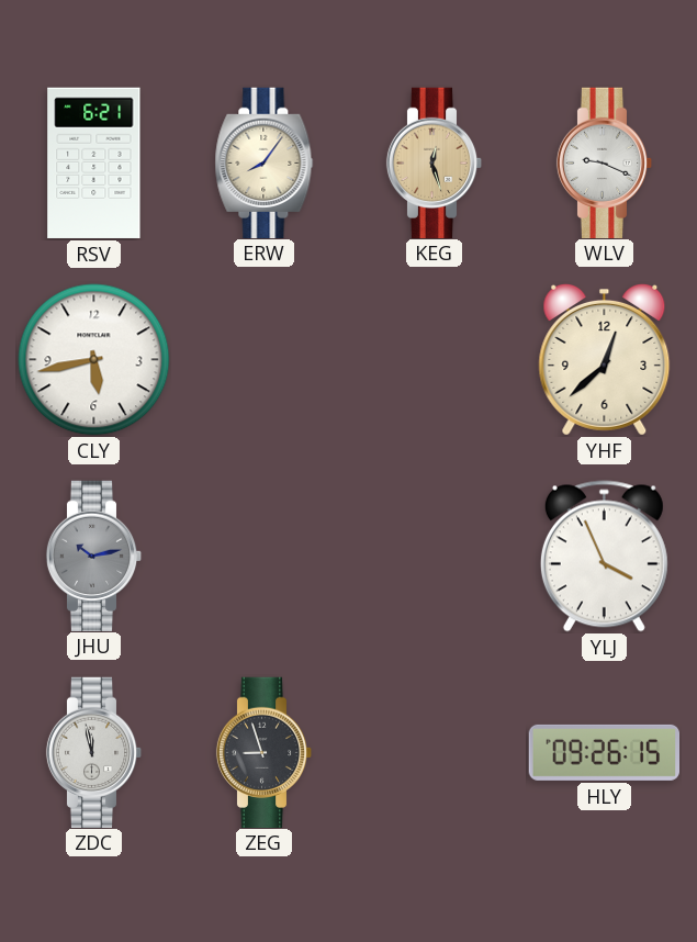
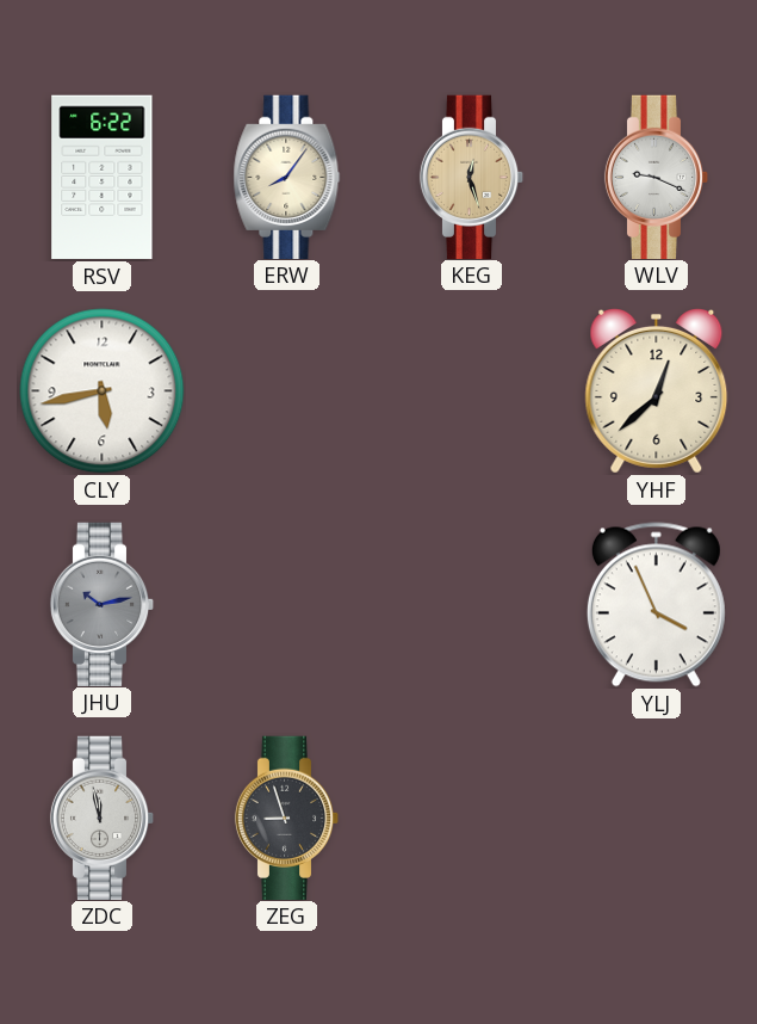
RSV: 6:21 -> 6:22
HLY: 09:26 -> none
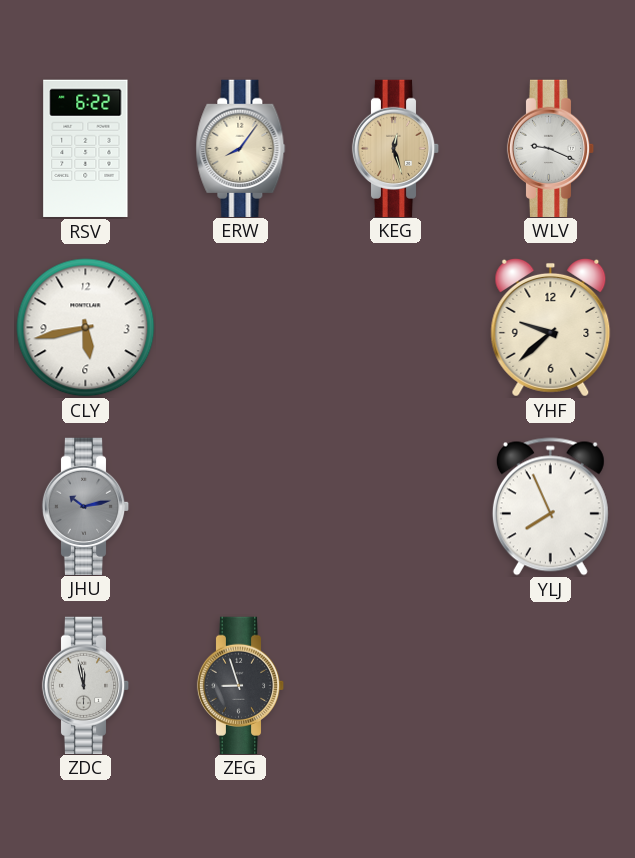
YHF: 12:38 -> 9:38
YLJ: 3:56 -> 7:56
